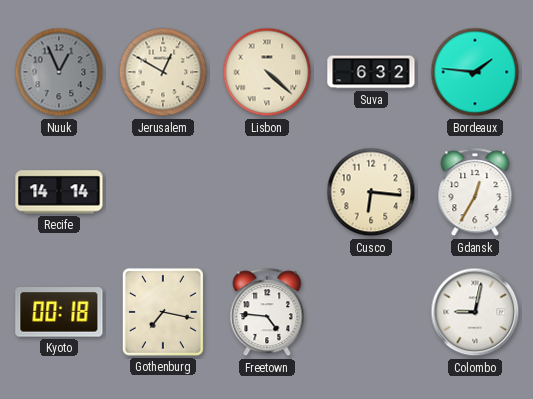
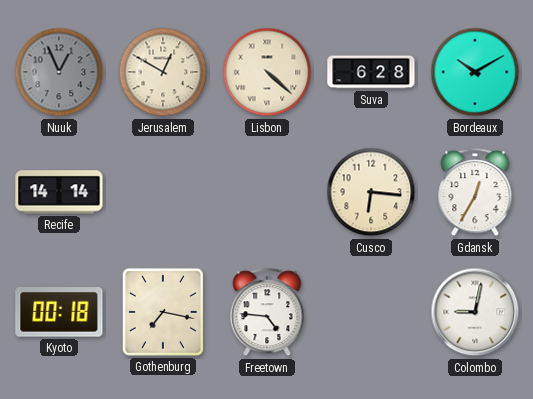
Suva: 6:32 -> 6:28
Bordeaux: 1:46 -> 10:10
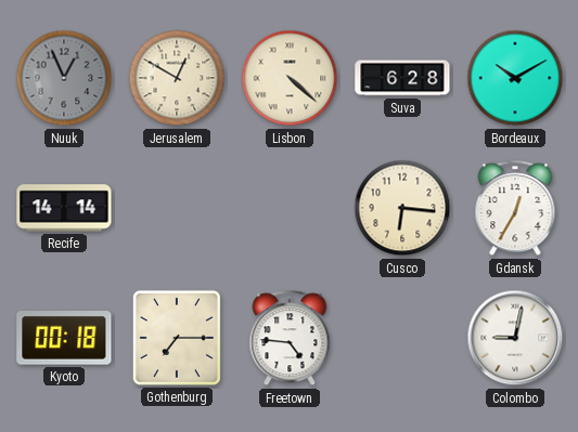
Gothenburg: 7:17 -> 7:15
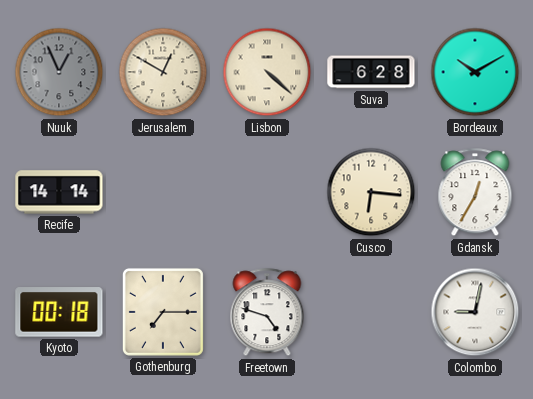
Freetown: 4:46 -> 4:48
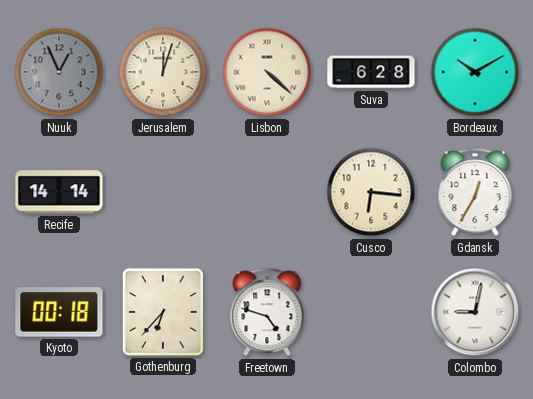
Jerusalem: 12:50 -> 12:03
Gothenburg: 7:15 -> 6:37
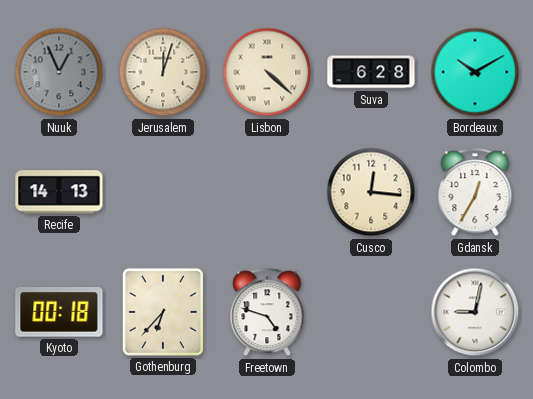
Recife: 14:14 -> 14:13
Cusco: 6:16 -> 12:16
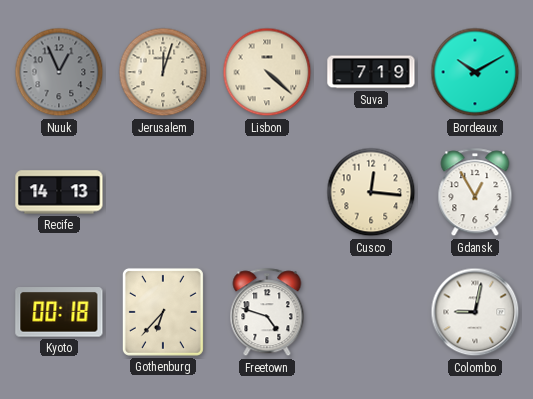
Suva: 6:28 -> 7:19
Gdansk: 12:35 -> 12:55
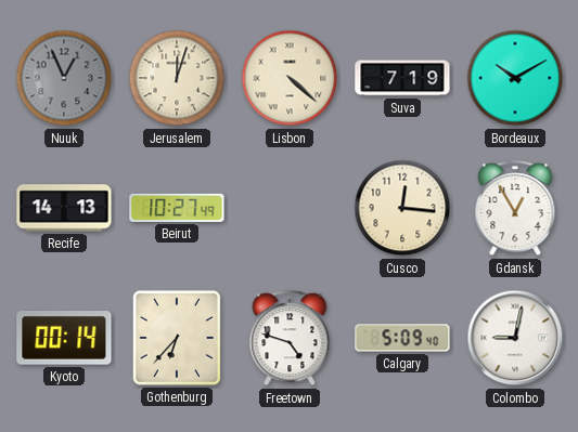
Beirut: none -> 10:27
Kyoto: 00:18 -> 00:14
Calgary: none -> 5:09
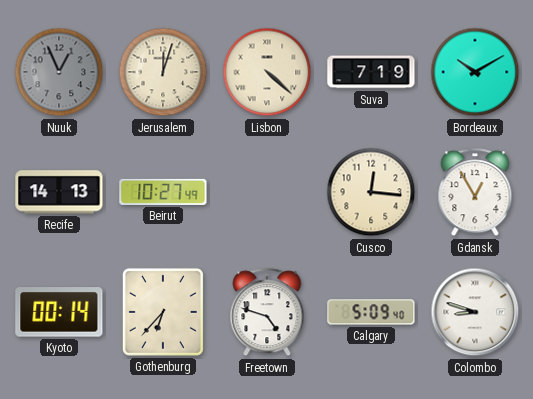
Colombo: 9:02 -> 8:48
